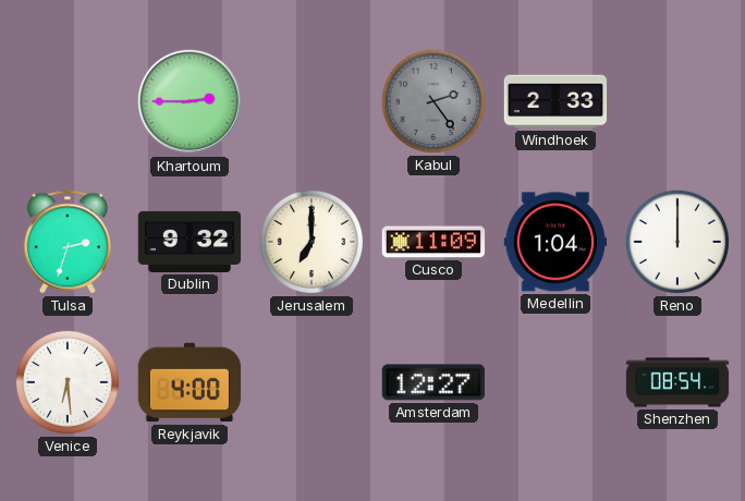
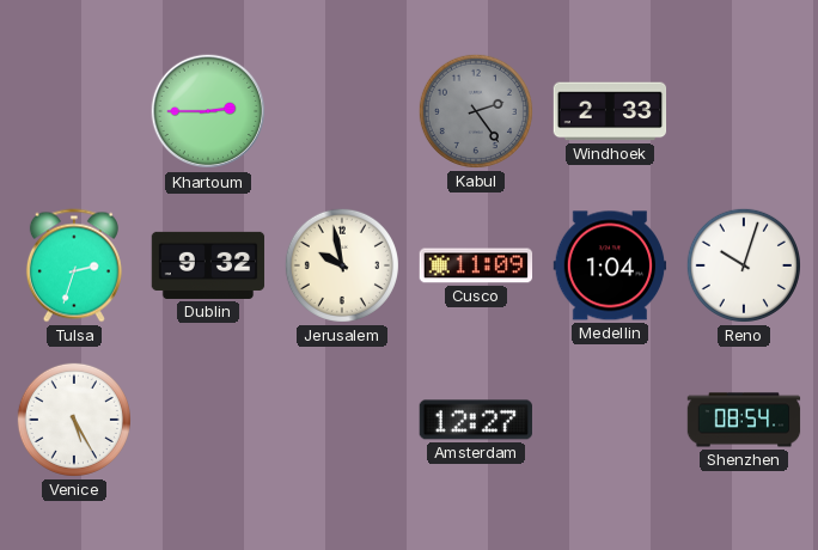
Jerusalem: 7:00 -> 9:58
Reno: 12:00 -> 10:03
Venice: 6:29 -> 5:25
Reykjavik: 4:00 -> none
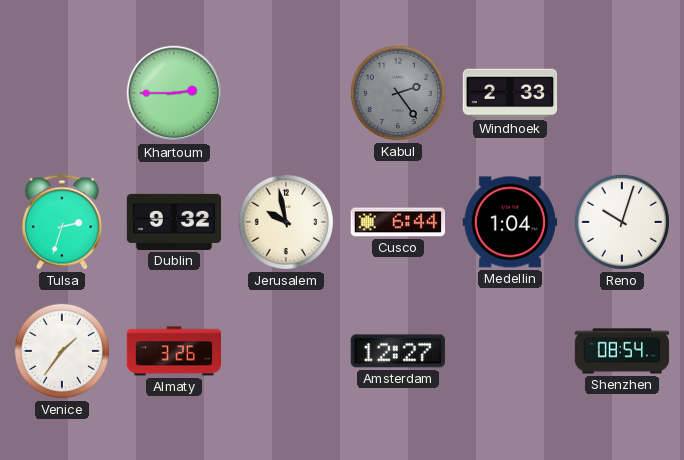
Cusco: 11:09 -> 6:44
Venice: 5:25 -> 1:36
Almaty: none -> 3:26
